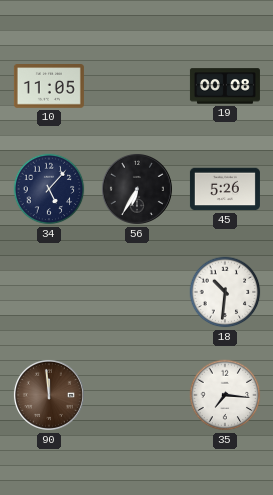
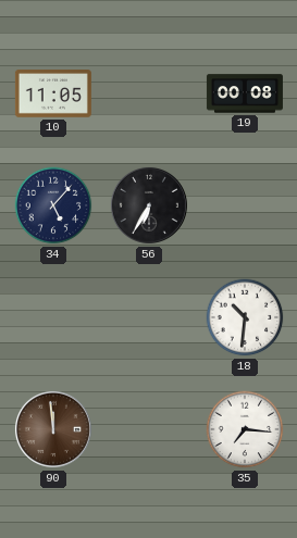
45: 5:26 -> none
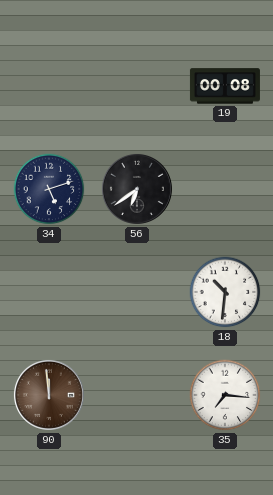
10: 11:05 -> none
34: 5:07 -> 5:12
56: 6:35 -> 6:39
